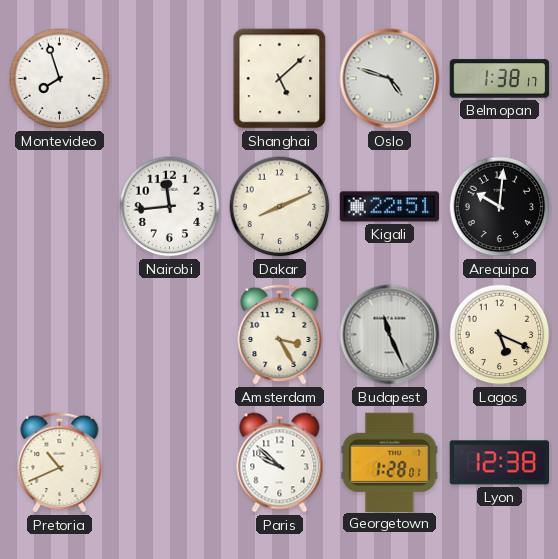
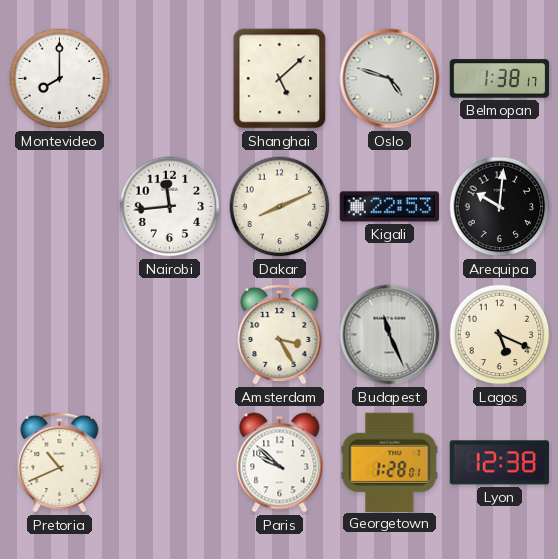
Montevideo: 7:57 -> 8:00
Kigali: 22:51 -> 22:53
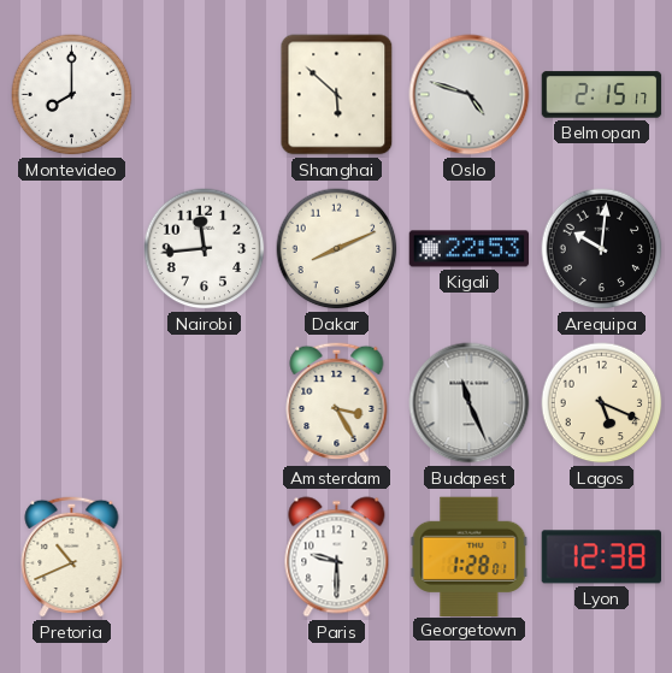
Shanghai: 5:08 -> 5:52
Belmopan: 1:38 -> 2:15
Paris: 9:52 -> 9:30
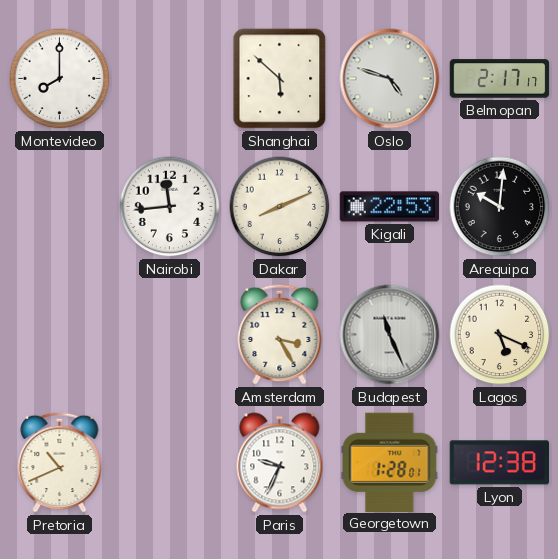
Belmopan: 2:15 -> 2:17
Paris: 9:30 -> 9:34
